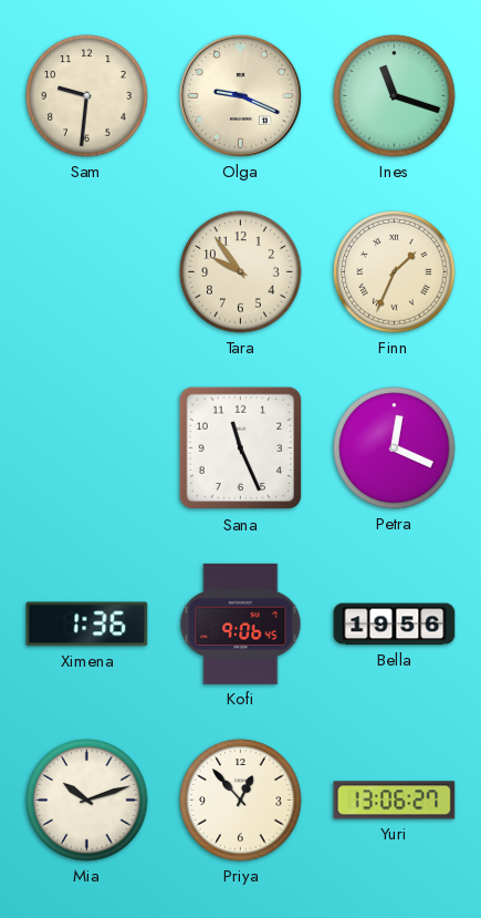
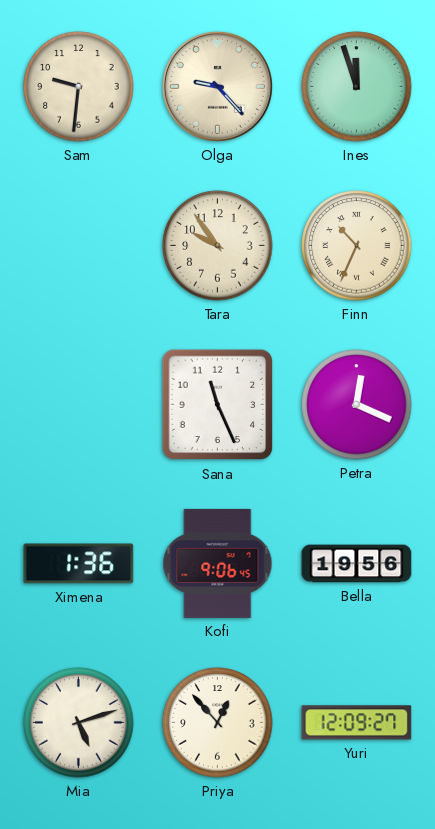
Olga: 9:19 -> 9:23
Ines: 11:18 -> 11:57
Finn: 1:34 -> 10:34
Mia: 10:12 -> 5:12
Yuri: 13:06 -> 12:09
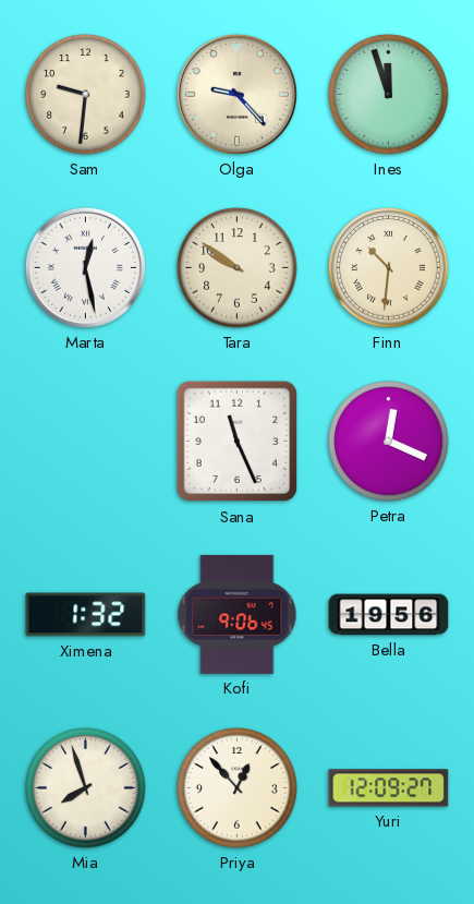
Marta: none -> 12:28
Tara: 9:54 -> 9:51
Finn: 10:34 -> 10:31
Ximena: 1:36 -> 1:32
Mia: 5:12 -> 7:57
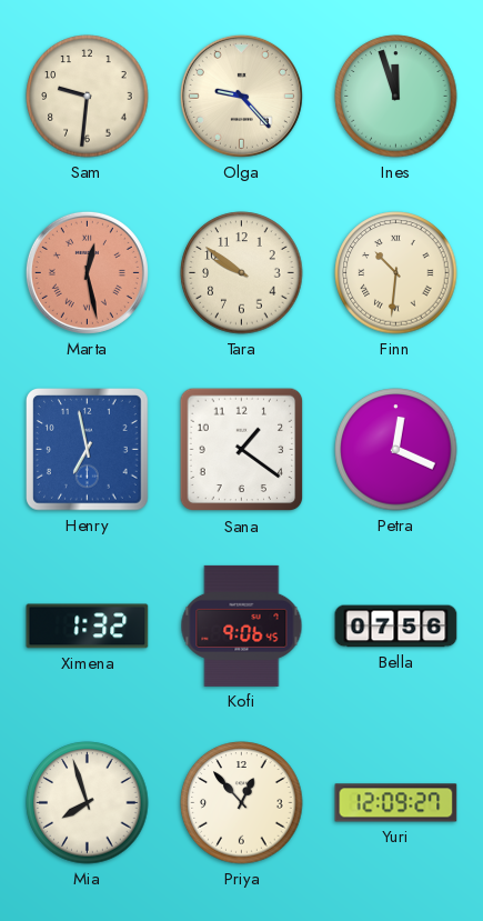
Marta dial: white -> salmon
Henry: none -> 6:58
Sana: 11:26 -> 1:21
Bella: 19:56 -> 07:56
